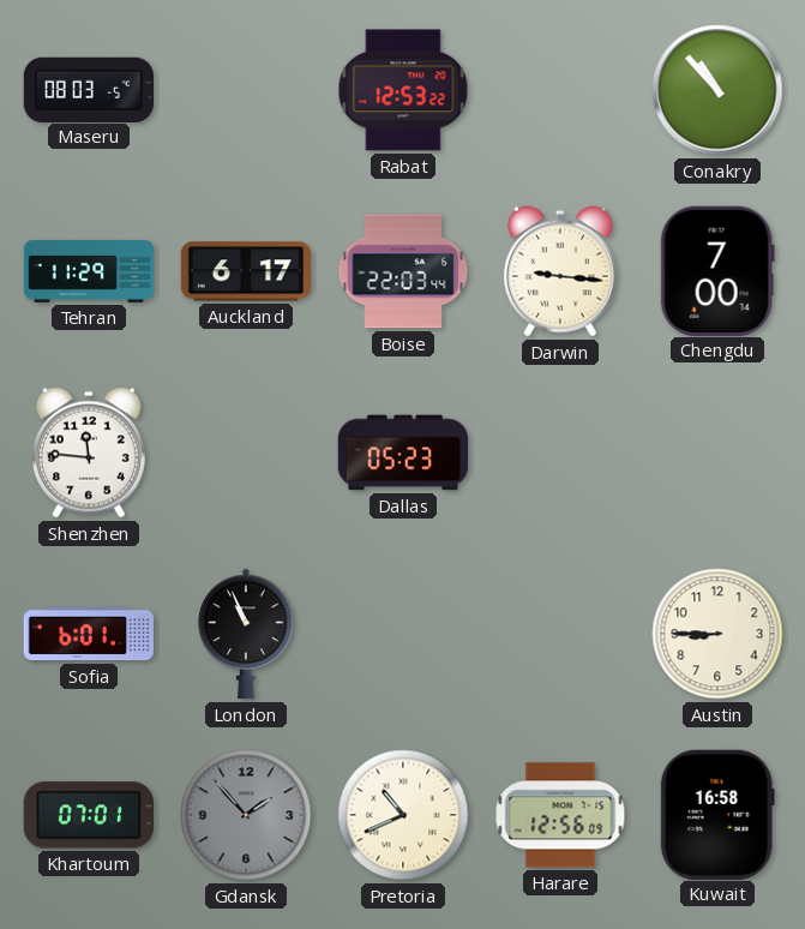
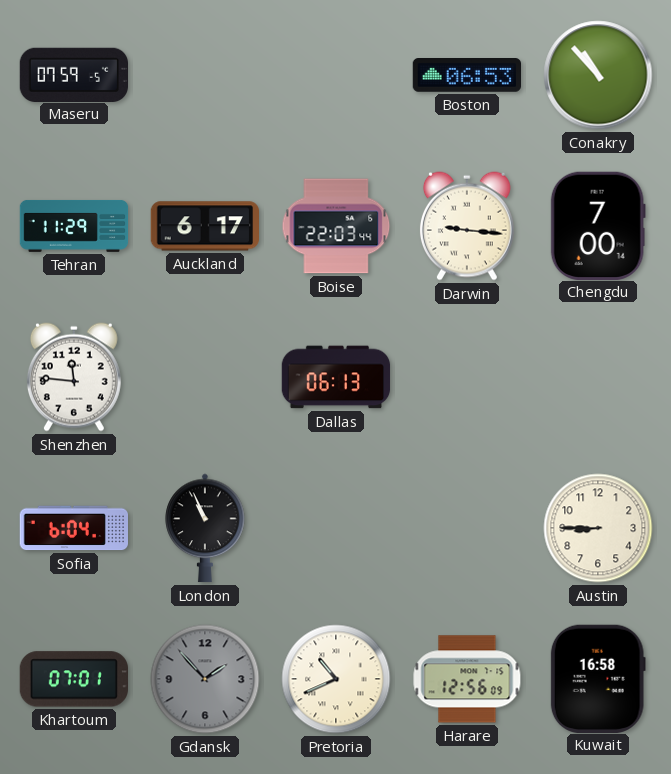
Maseru: 08:03 -> 07:59
Rabat: 12:53 -> none
Boston: none -> 06:53
Dallas: 05:23 -> 06:13
Sofia: 6:01 -> 6:04
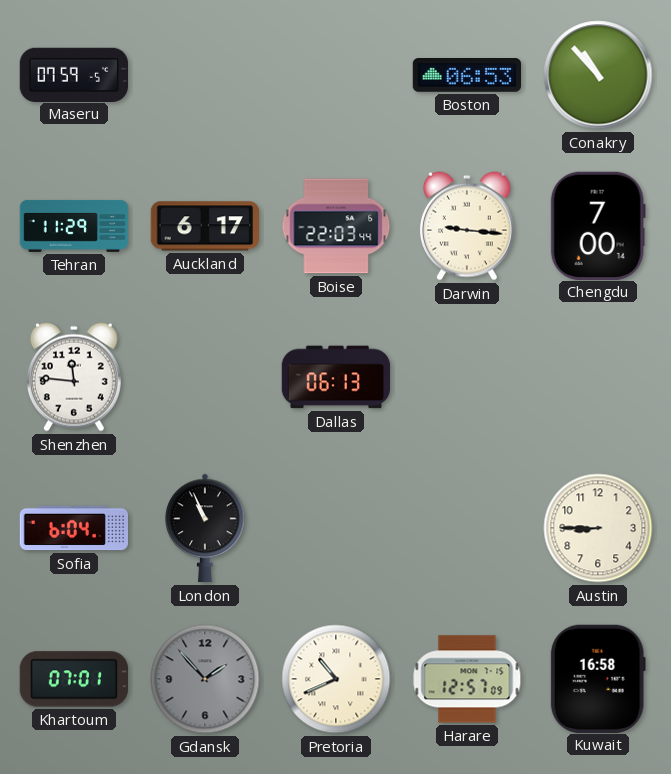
Harare: 12:56 -> 12:57
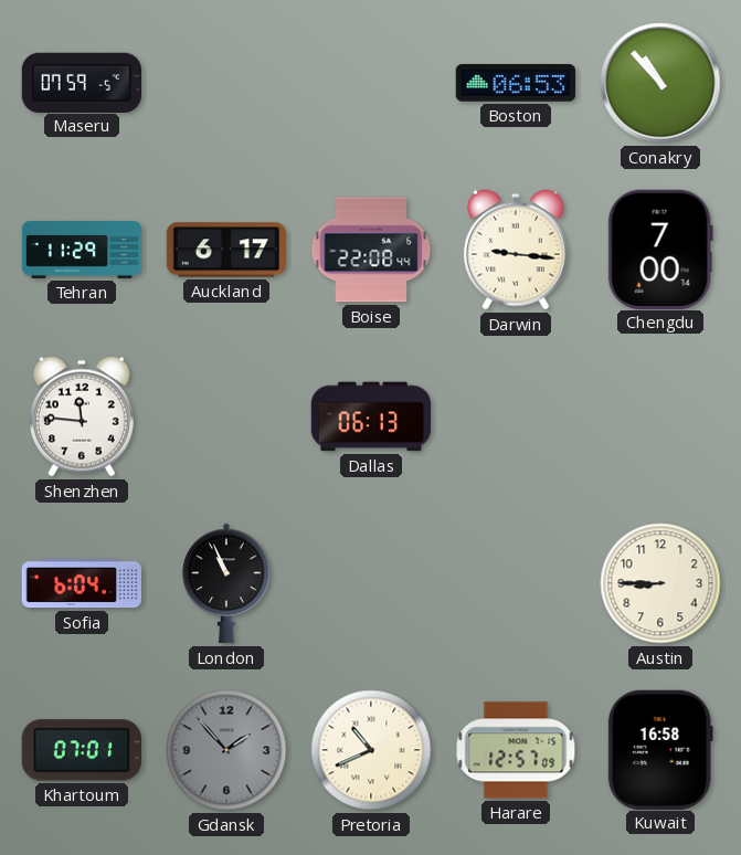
Boise: 22:03 -> 22:08
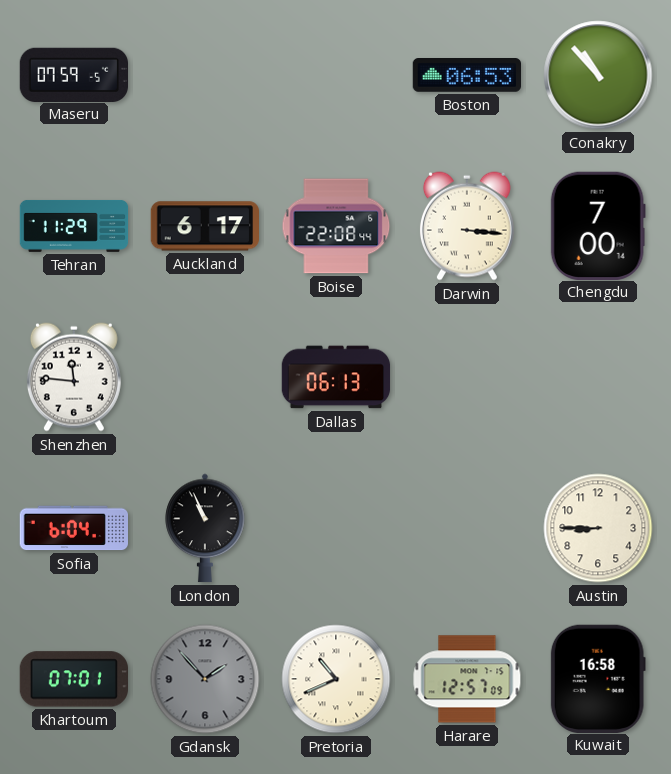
Darwin: 9:16 -> 3:16
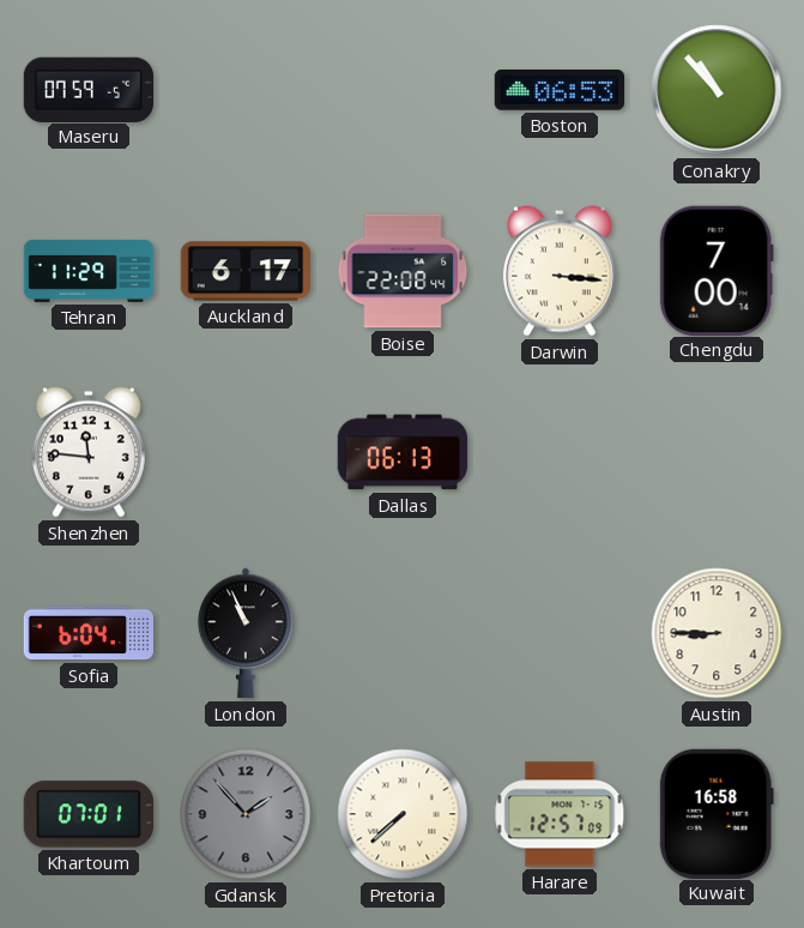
Pretoria: 10:41 -> 7:38
